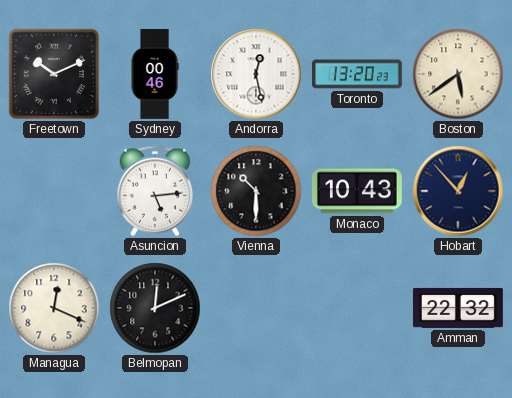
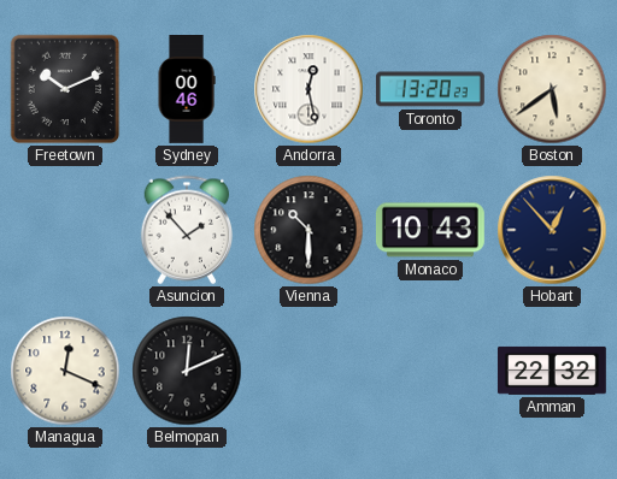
Asuncion: 5:14 -> 1:53
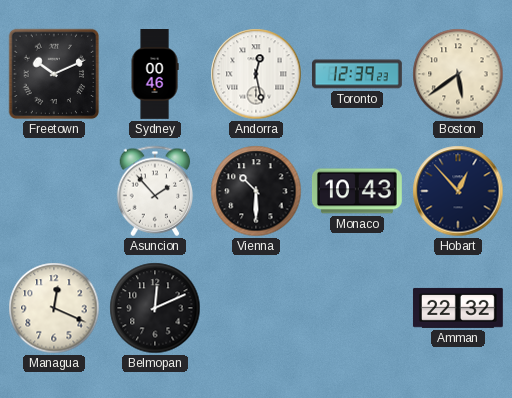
Toronto: 13:20 -> 12:39
